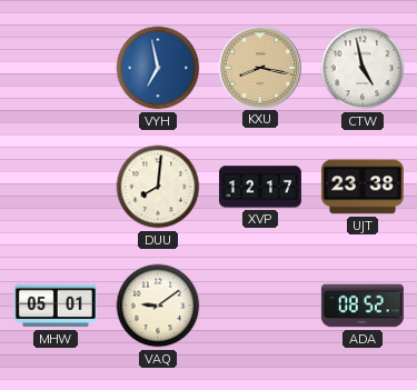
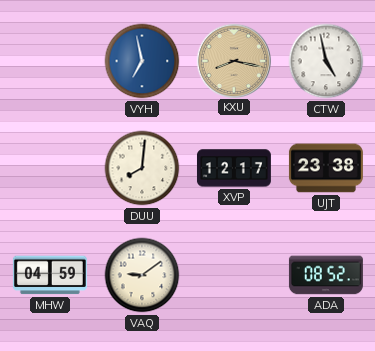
MHW: 05:01 -> 04:59
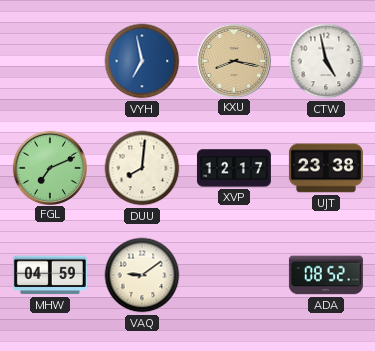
FGL: none -> 7:11
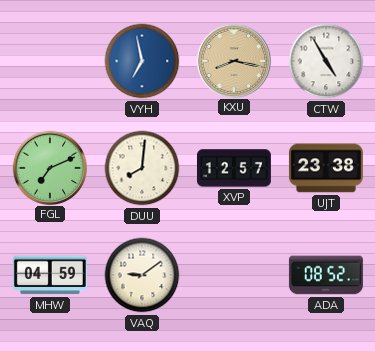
CTW: 4:58 -> 4:55
XVP: 12:17 -> 12:57
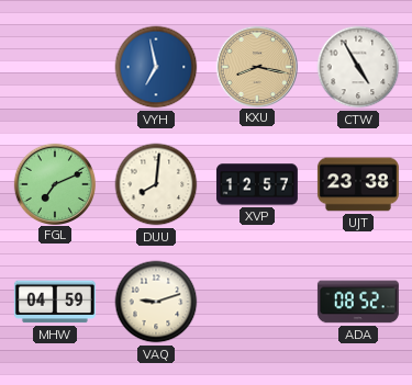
VAQ: 9:09 -> 9:12
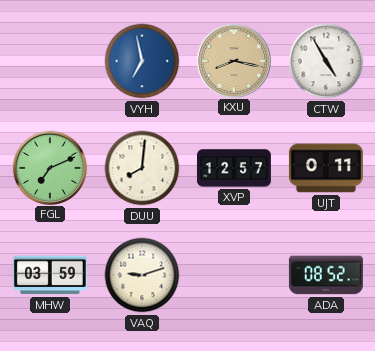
UJT: 23:38 -> 0:11
MHW: 04:59 -> 03:59
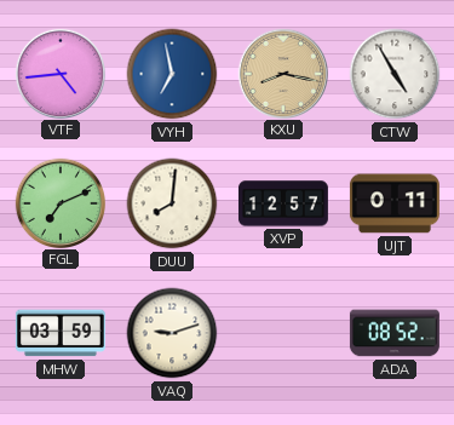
VTF: none -> 4:44
